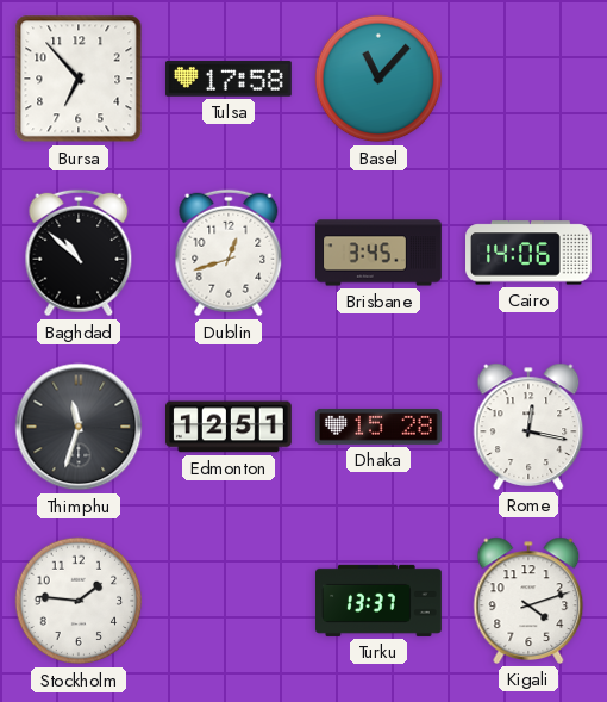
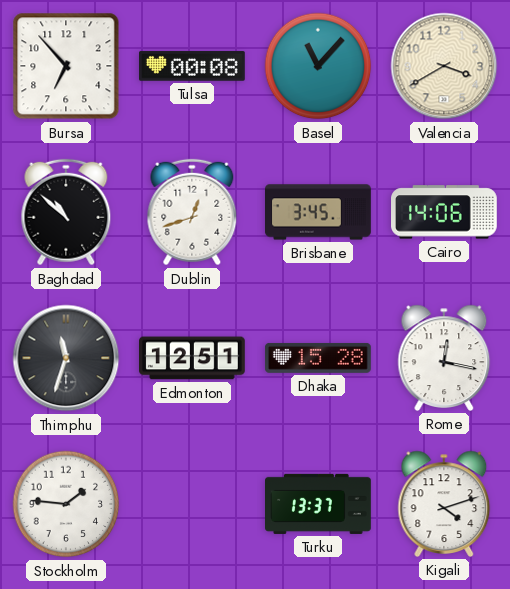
Tulsa: 17:58 -> 00:08
Valencia: none -> 3:40
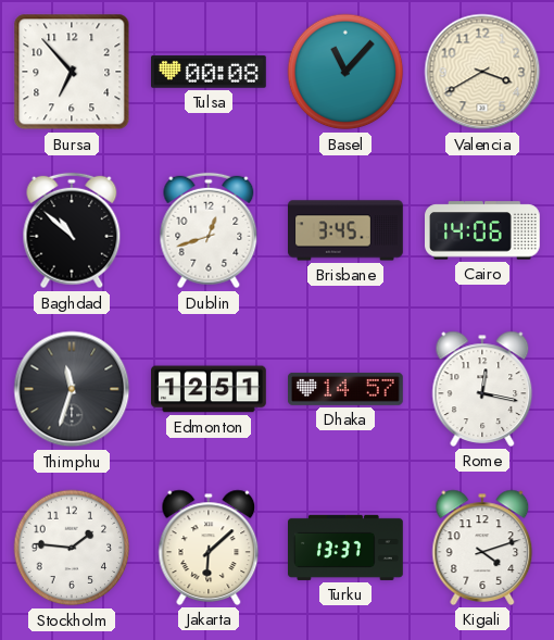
Dhaka: 15:28 -> 14:57
Jakarta: none -> 6:08
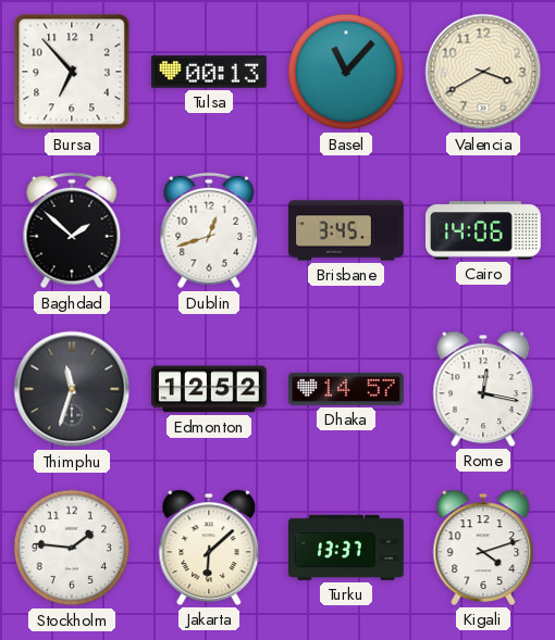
Tulsa: 00:08 -> 00:13
Baghdad: 10:52 -> 1:52
Edmonton: 12:51 -> 12:52
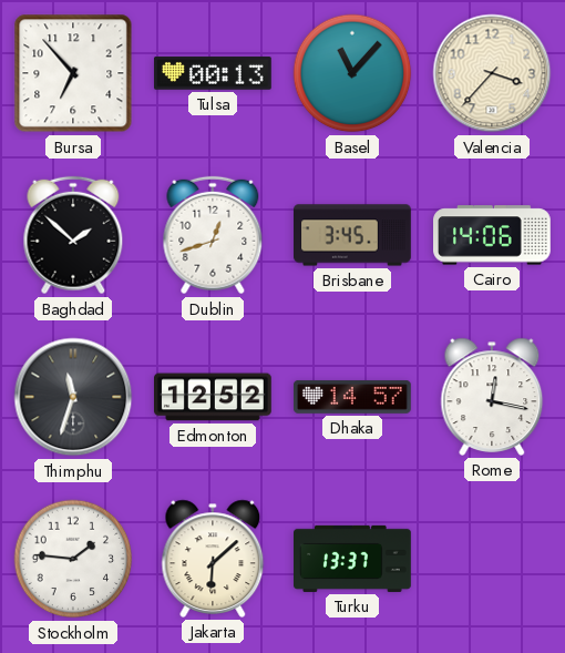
Valencia: 3:40 -> 3:37
Kigali: 4:12 -> none
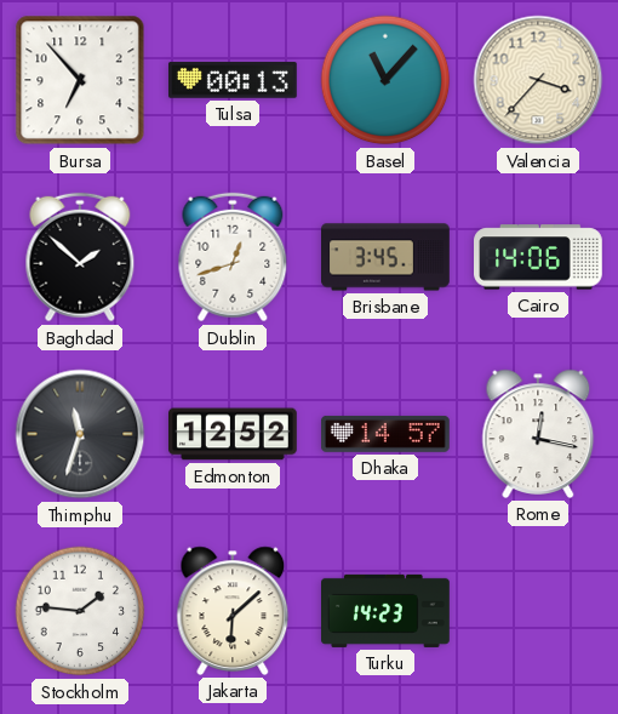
Turku: 13:37 -> 14:23
